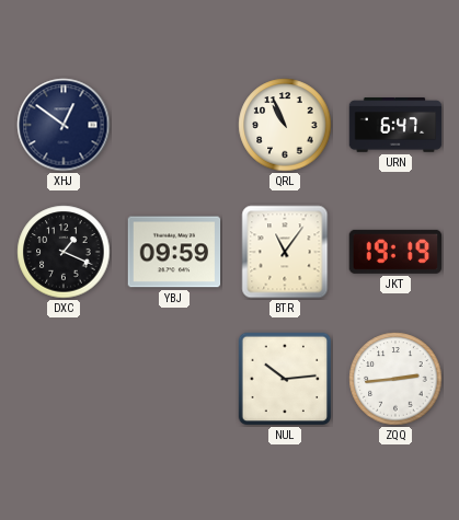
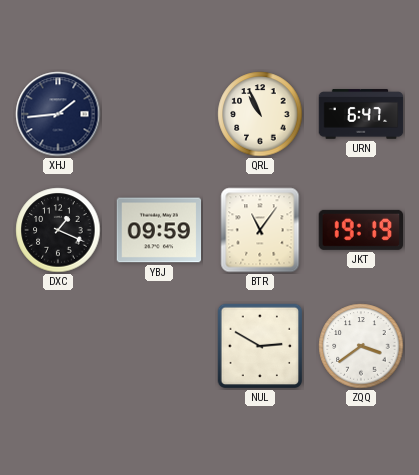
XHJ: 12:51 -> 1:44
NUL: 10:14 -> 2:50
ZQQ: 2:44 -> 3:39
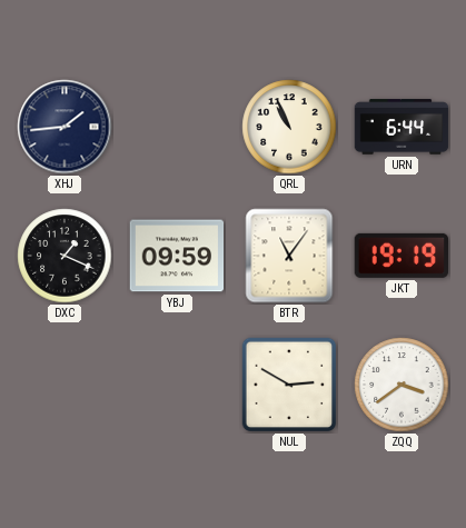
URN: 6:47 -> 6:44
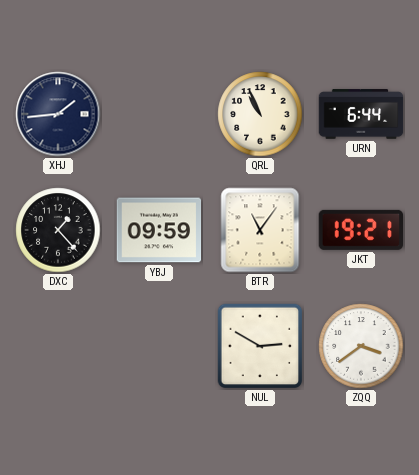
DXC: 1:19 -> 1:23
JKT: 19:19 -> 19:21
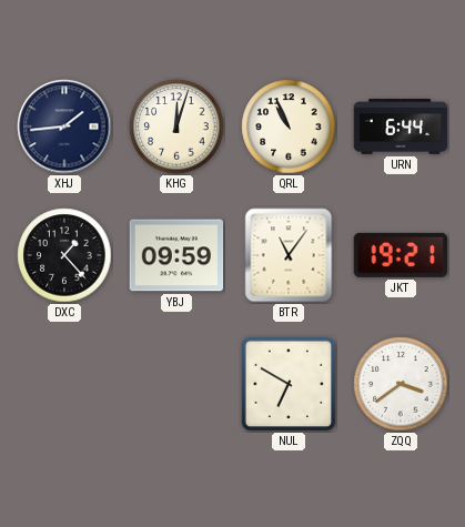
KHG: none -> 12:03
NUL: 2:50 -> 6:50
